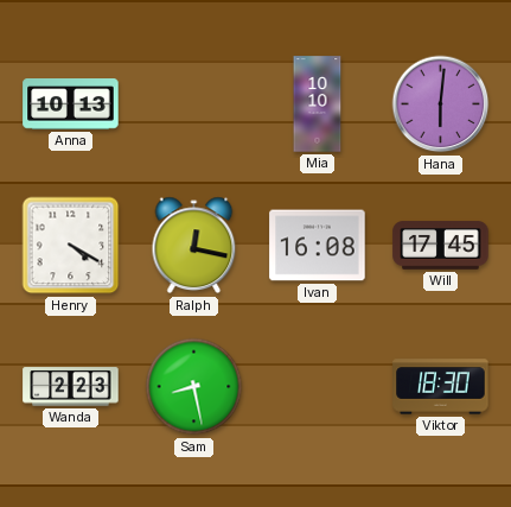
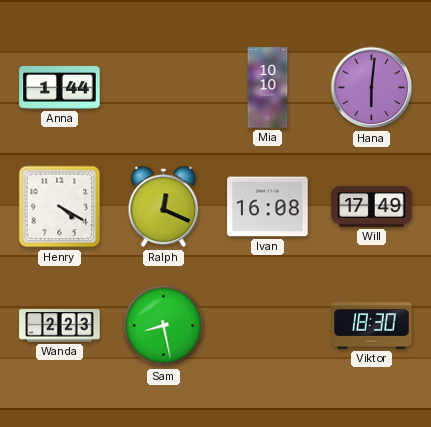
Anna: 10:13 -> 1:44
Ralph: 12:17 -> 12:19
Will: 17:45 -> 17:49
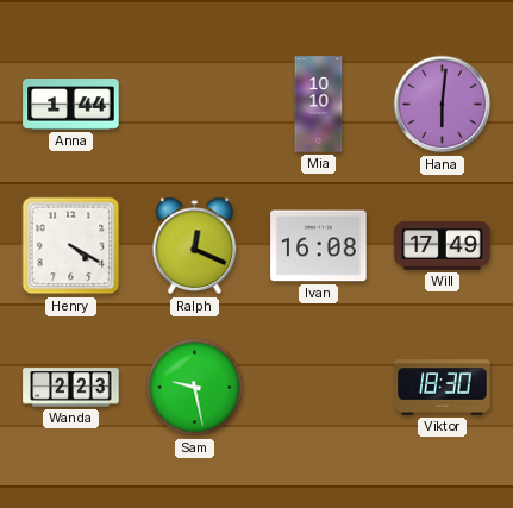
Sam: 8:28 -> 9:28
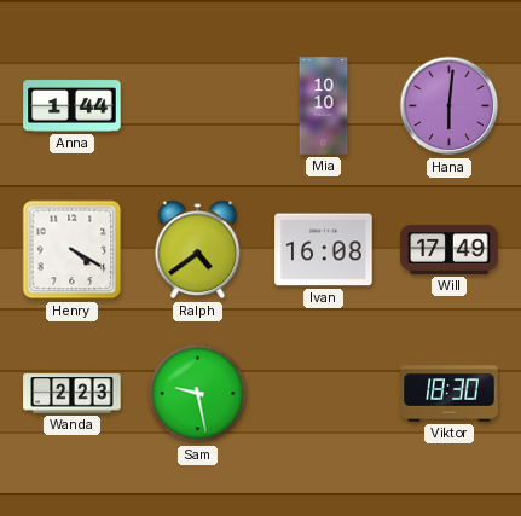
Ralph: 12:19 -> 4:39
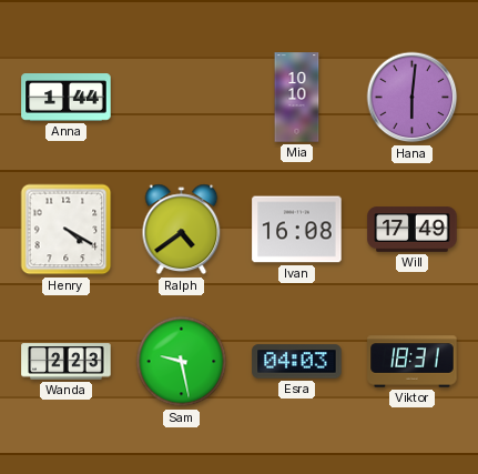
Esra: none -> 04:03
Viktor: 18:30 -> 18:31
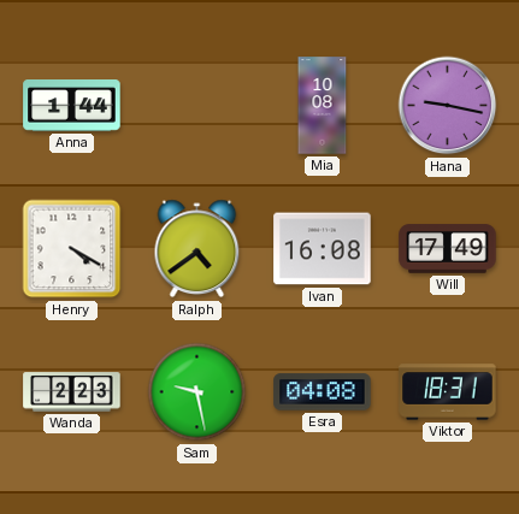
Mia: 10:10 -> 10:08
Hana: 6:01 -> 9:17
Esra: 04:03 -> 04:08
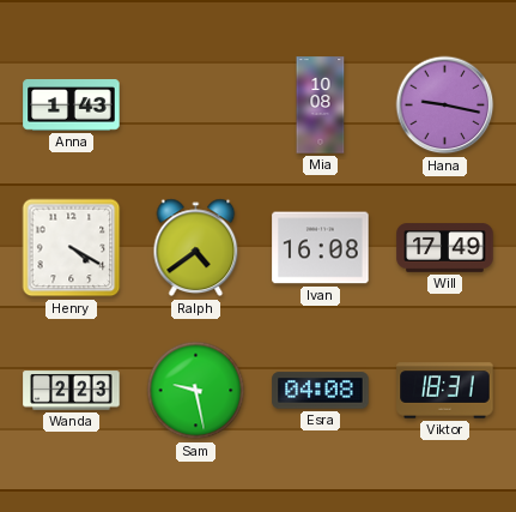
Anna: 1:44 -> 1:43
